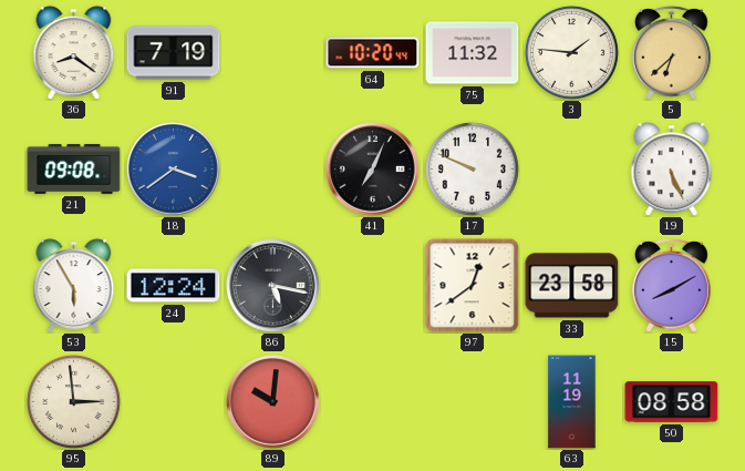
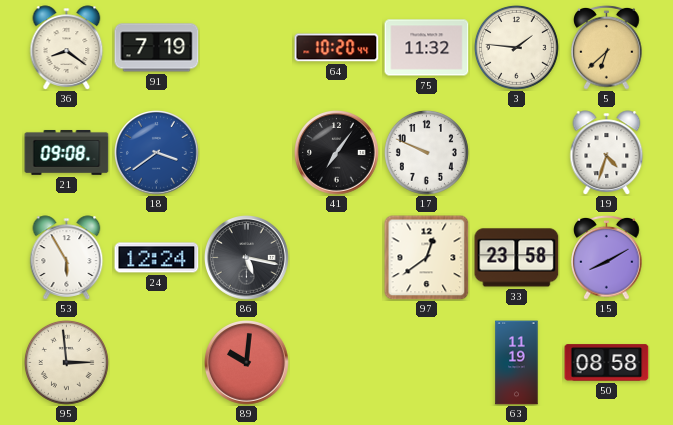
41: 7:04 -> 7:06
19: 5:26 -> 4:33
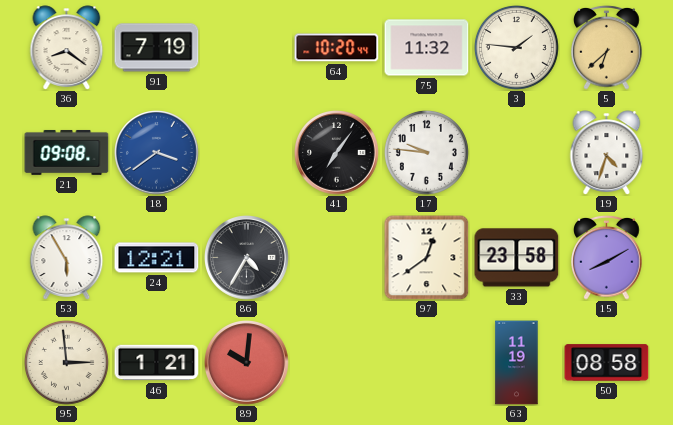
17: 9:49 -> 9:46
24: 12:24 -> 12:21
86: 5:17 -> 4:35
46: none -> 1:21
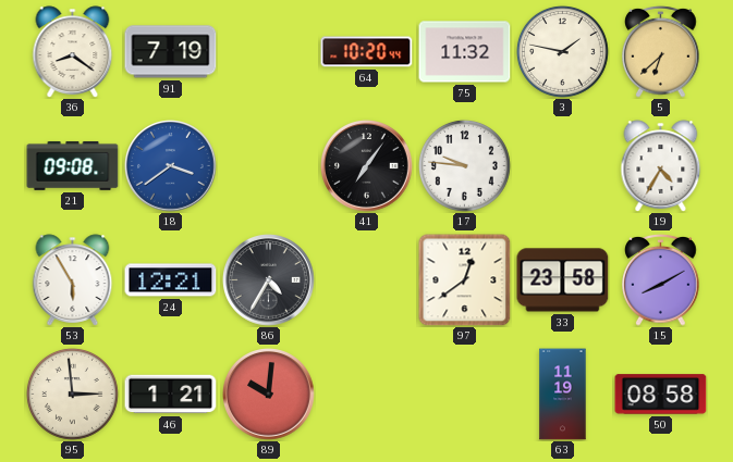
3: 1:46 -> 1:47
19: 4:33 -> 4:35
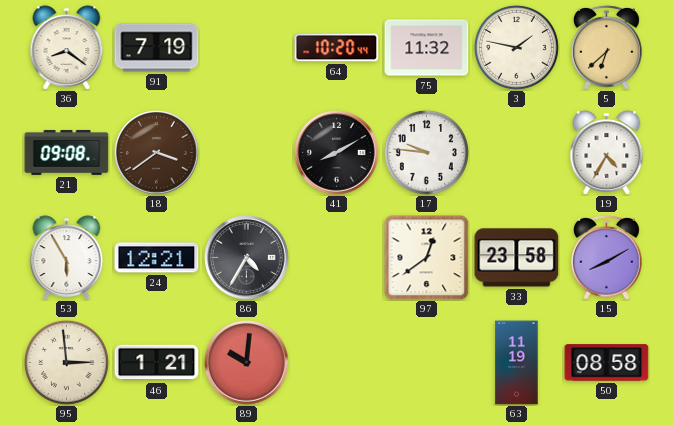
18 dial: blue -> brown
41: 7:06 -> 8:10
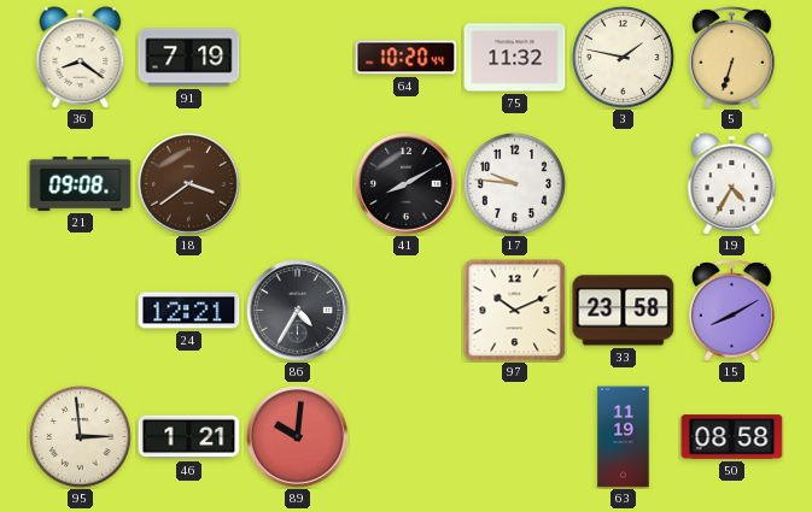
5: 6:38 -> 6:33
53: 5:55 -> none
97: 12:39 -> 10:11
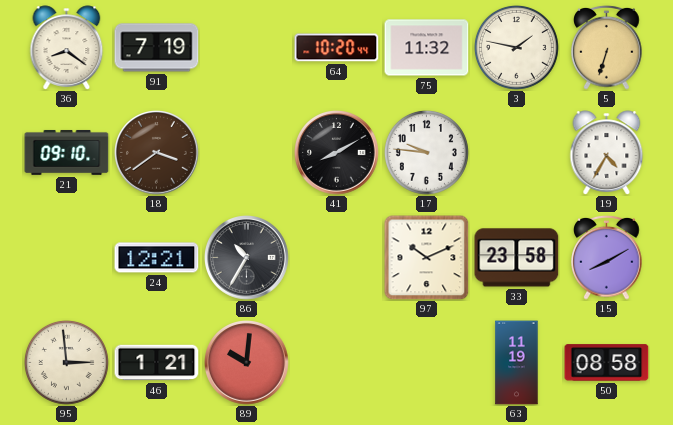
21: 09:08 -> 09:10
86: 4:35 -> 10:35
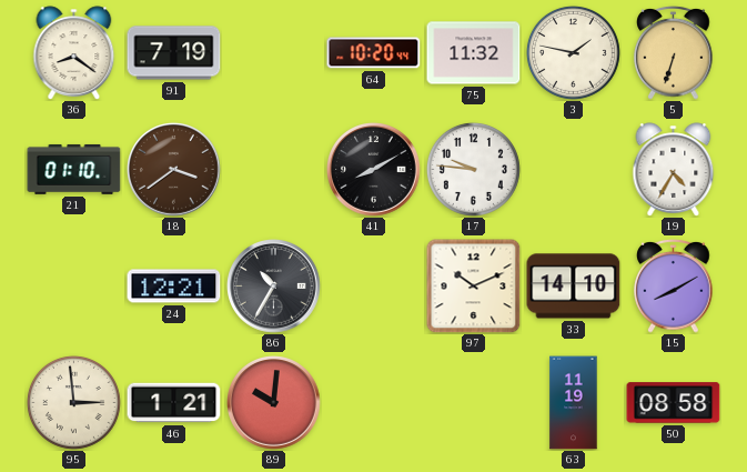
21: 09:10 -> 01:10
33: 23:58 -> 14:10
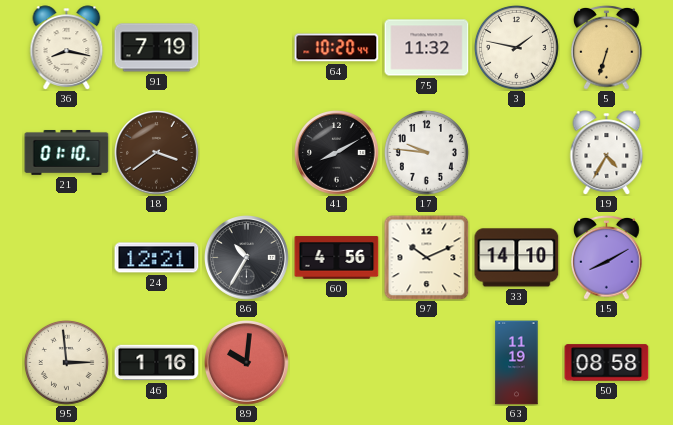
36: 8:21 -> 8:17
60: none -> 4:56
46: 1:21 -> 1:16
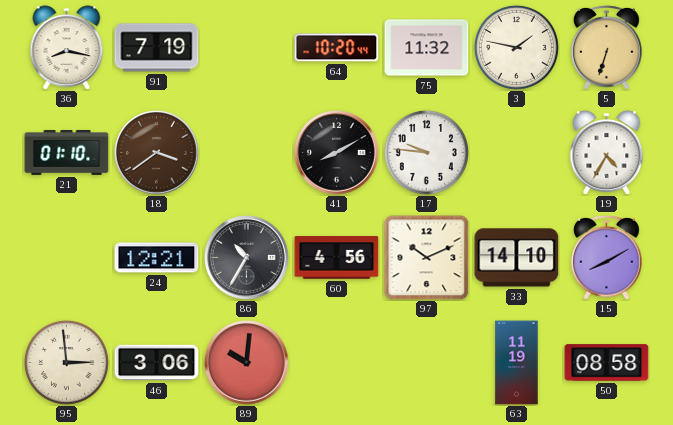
46: 1:16 -> 3:06
